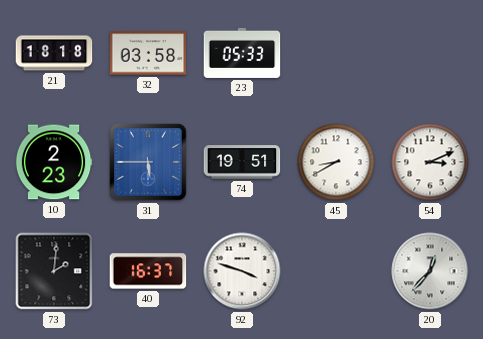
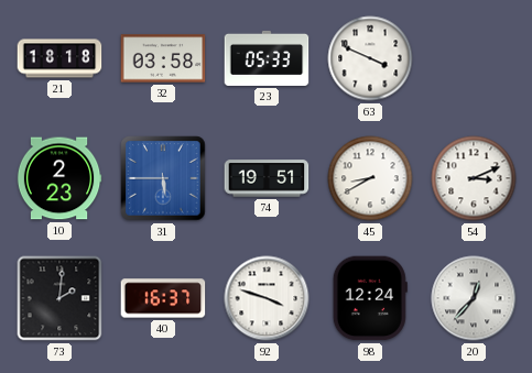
63: none -> 3:49
98: none -> 12:24
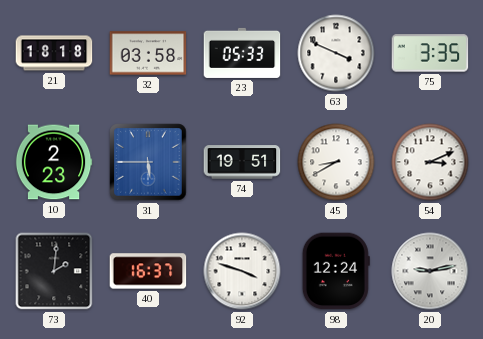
75: none -> 3:35
20: 12:37 -> 9:13
